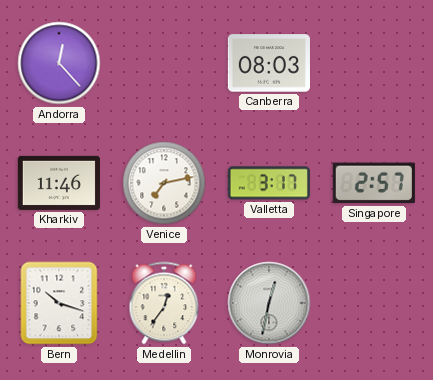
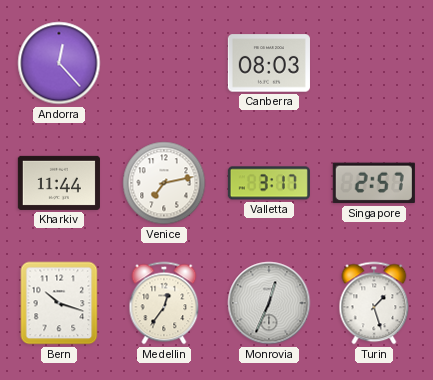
Kharkiv: 11:46 -> 11:44
Monrovia: 12:32 -> 12:34
Turin: none -> 1:27
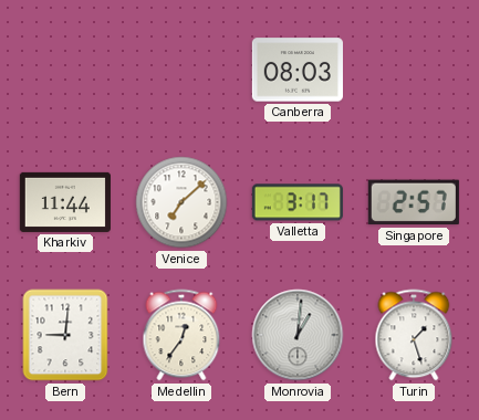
Andorra: 12:23 -> none
Venice: 7:13 -> 7:08
Bern: 10:18 -> 9:01
Monrovia: 12:34 -> 1:01
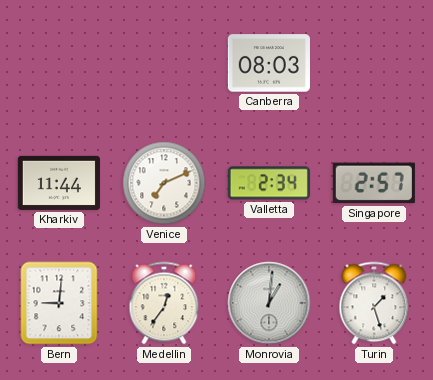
Venice: 7:08 -> 7:11
Valletta: 3:17 -> 2:34
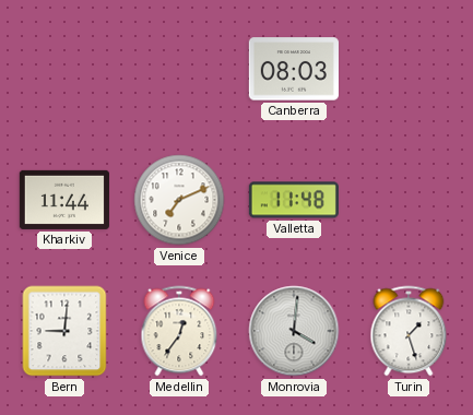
Valletta: 2:34 -> 11:48
Singapore: 2:57 -> none
Monrovia: 1:01 -> 4:01
